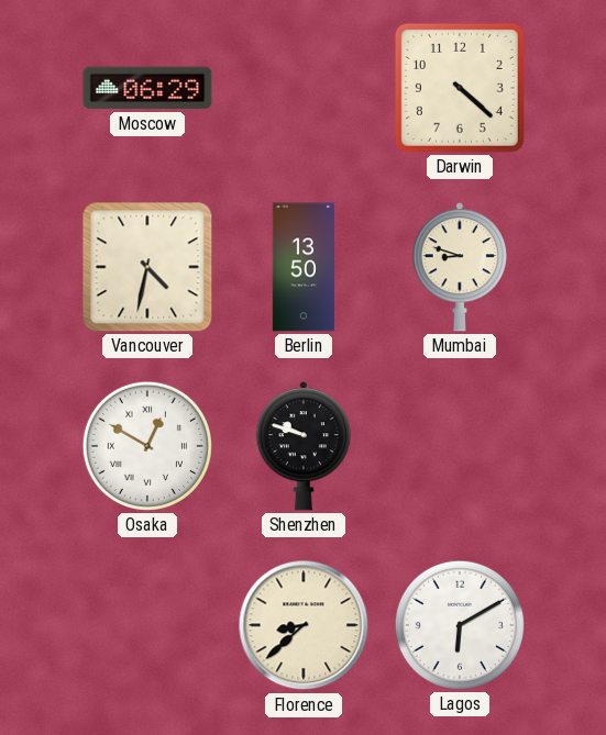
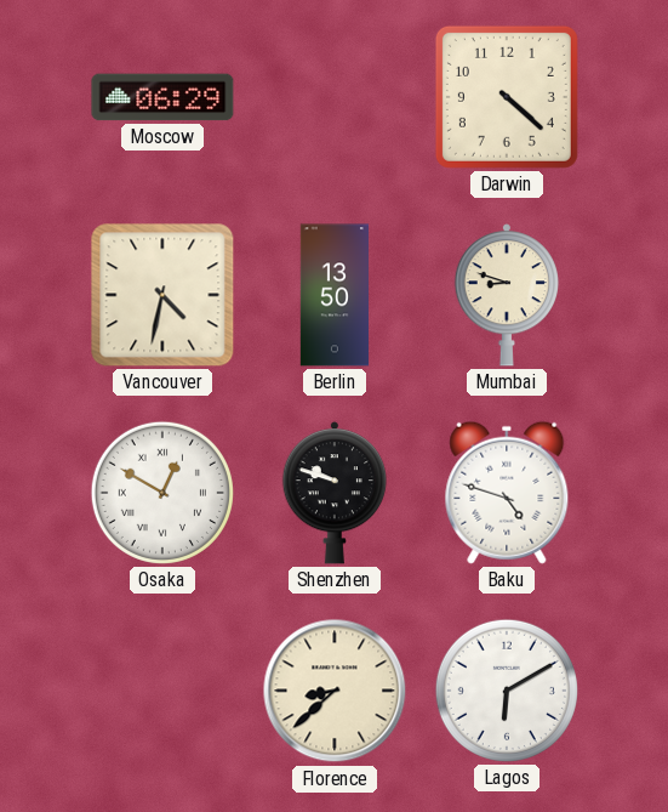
Baku: none -> 4:48
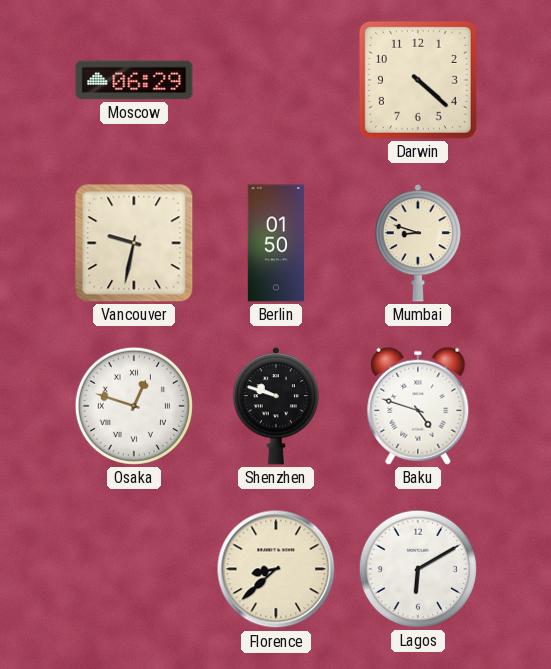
Vancouver: 4:32 -> 9:32
Berlin: 13:50 -> 01:50
Osaka: 12:50 -> 12:48
